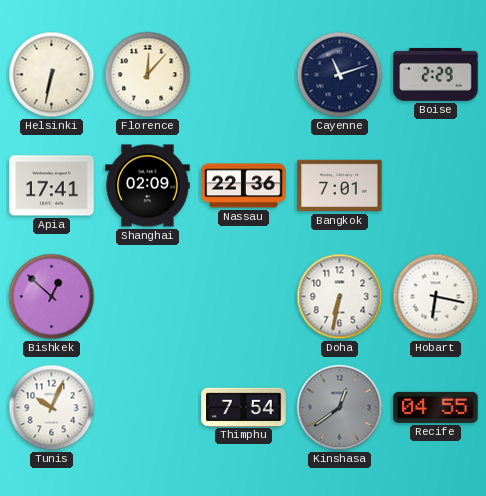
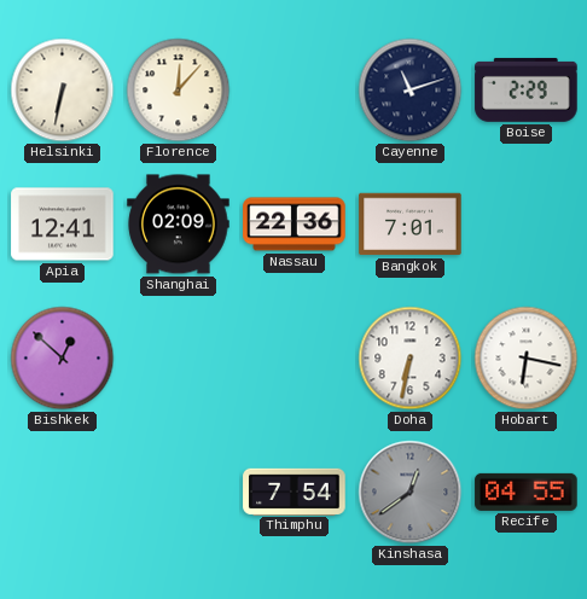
Apia: 17:41 -> 12:41
Tunis: 10:04 -> none
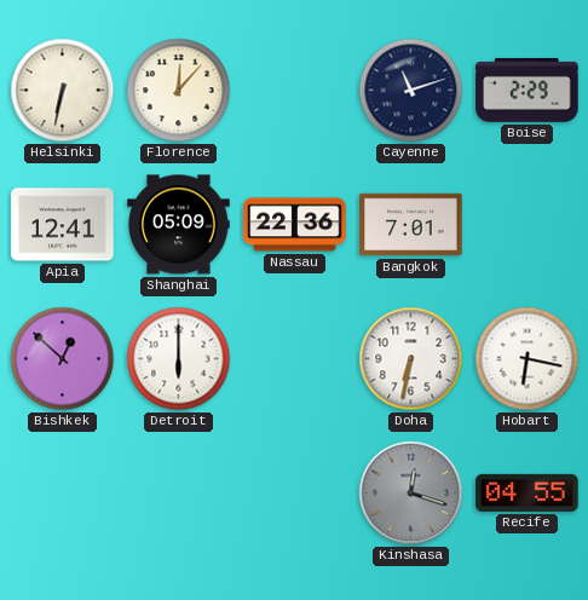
Shanghai: 02:09 -> 05:09
Detroit: none -> 6:00
Thimphu: 7:54 -> none
Kinshasa: 12:39 -> 12:18
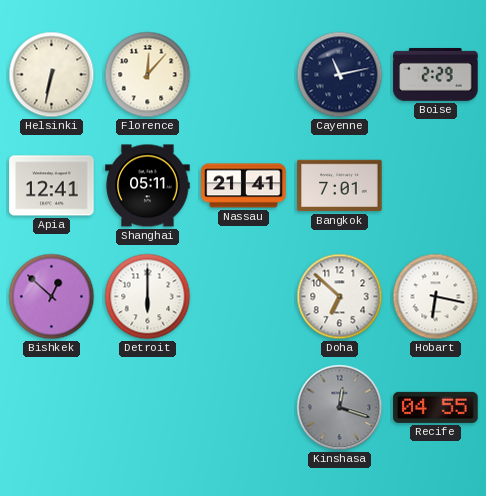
Cayenne: 11:12 -> 11:13
Shanghai: 05:09 -> 05:11
Nassau: 22:36 -> 21:41
Doha: 6:32 -> 6:52
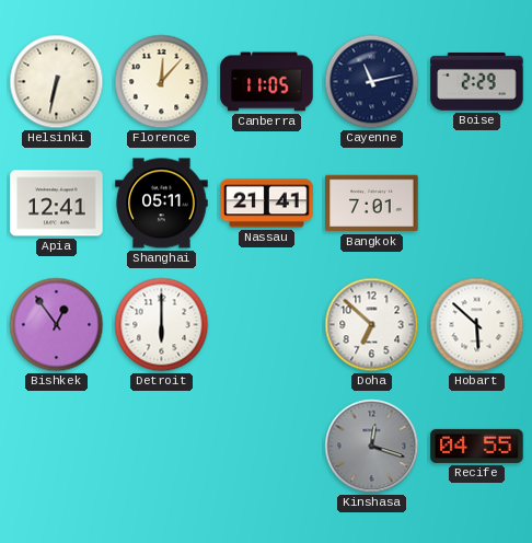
Canberra: none -> 11:05
Bishkek: 12:52 -> 12:54
Hobart: 6:17 -> 5:52
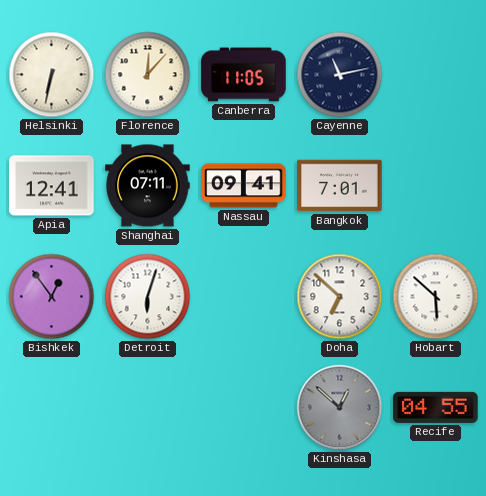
Boise: 2:29 -> none
Shanghai: 05:11 -> 07:11
Nassau: 21:41 -> 09:41
Detroit: 6:00 -> 6:03
Kinshasa: 12:18 -> 12:52
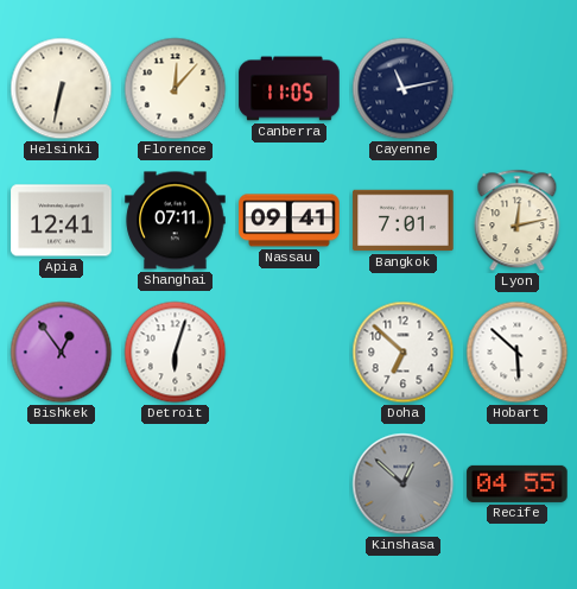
Lyon: none -> 12:13
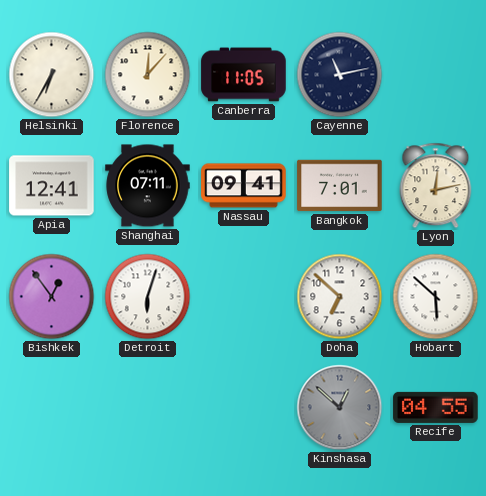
Helsinki: 6:32 -> 6:35
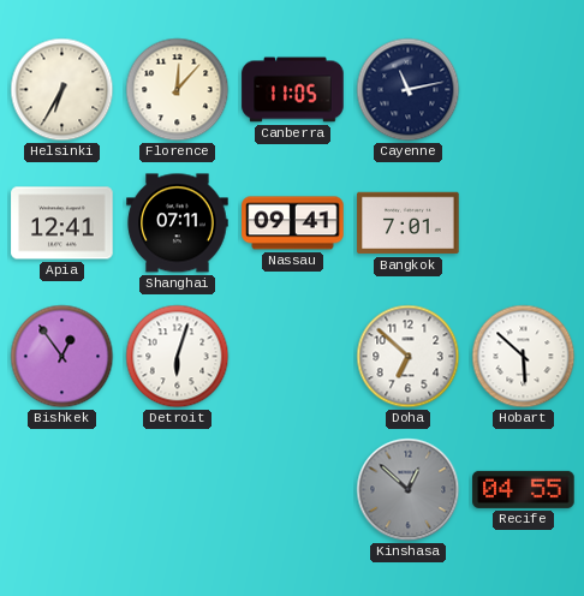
Lyon: 12:13 -> none
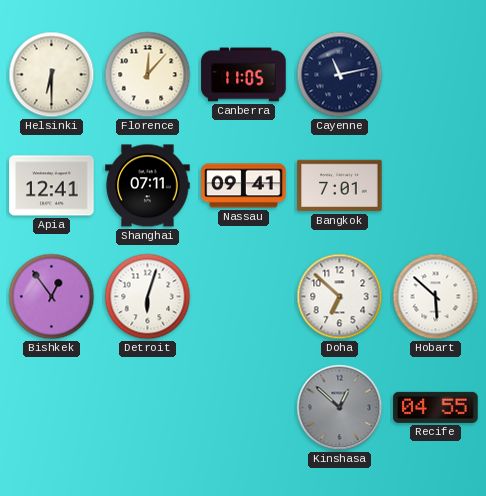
Helsinki: 6:35 -> 6:30
